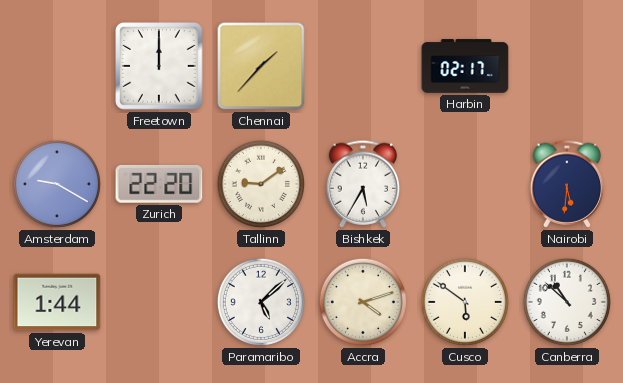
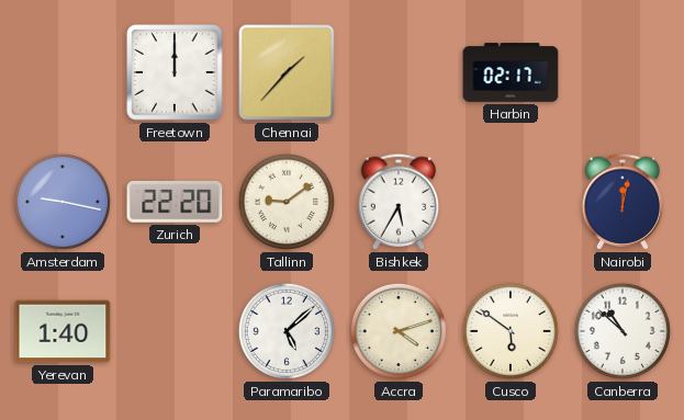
Amsterdam: 9:20 -> 9:17
Nairobi: 5:31 -> 12:02
Yerevan: 1:44 -> 1:40
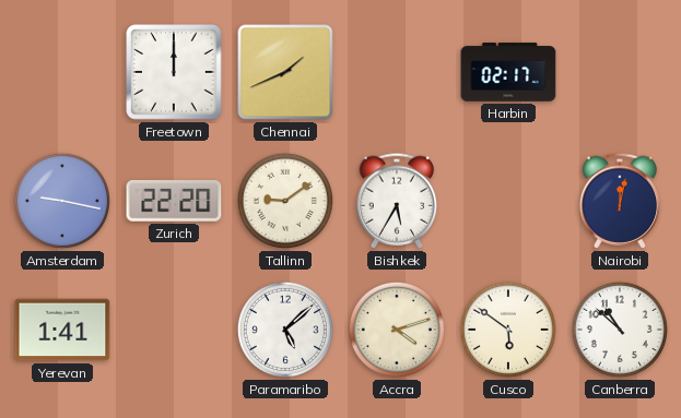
Chennai: 1:37 -> 1:41
Yerevan: 1:40 -> 1:41
